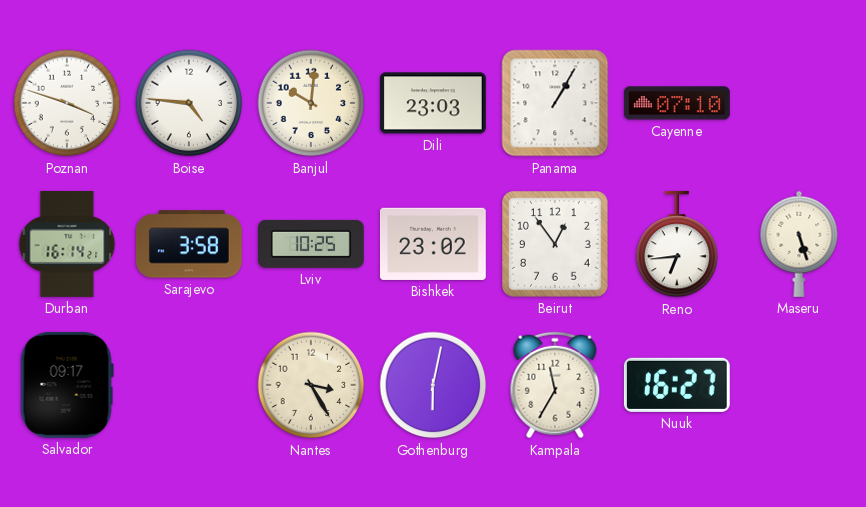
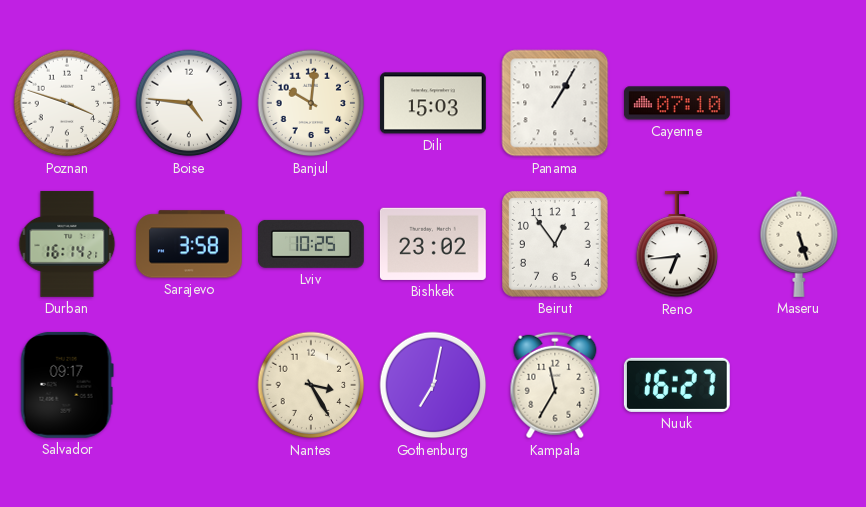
Dili: 23:03 -> 15:03
Gothenburg: 6:02 -> 7:02
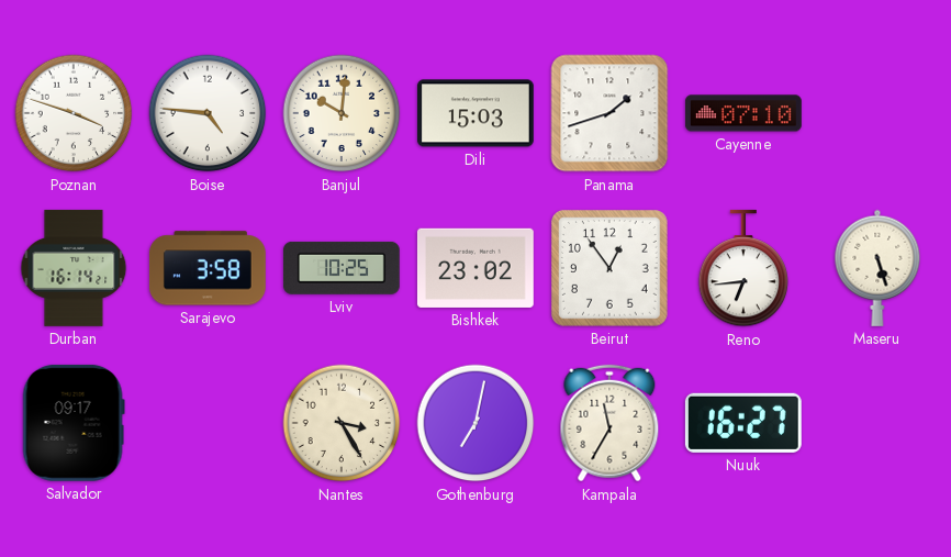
Panama: 1:05 -> 1:42
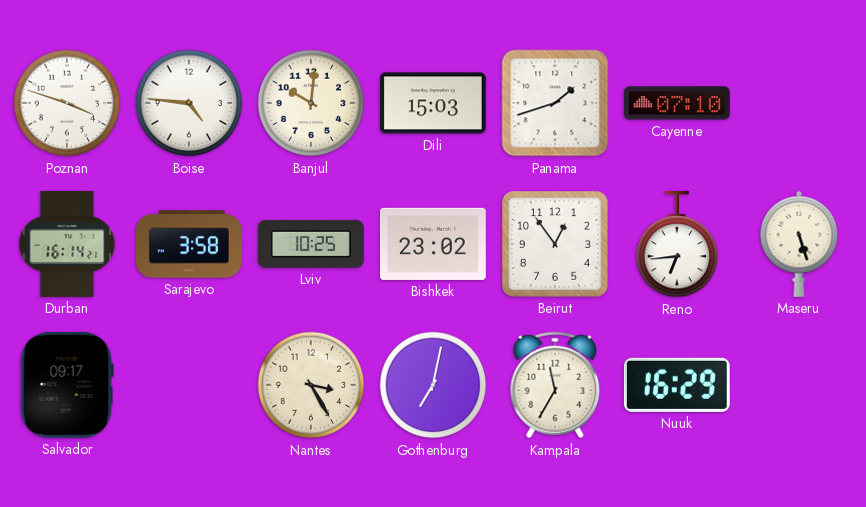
Nuuk: 16:27 -> 16:29
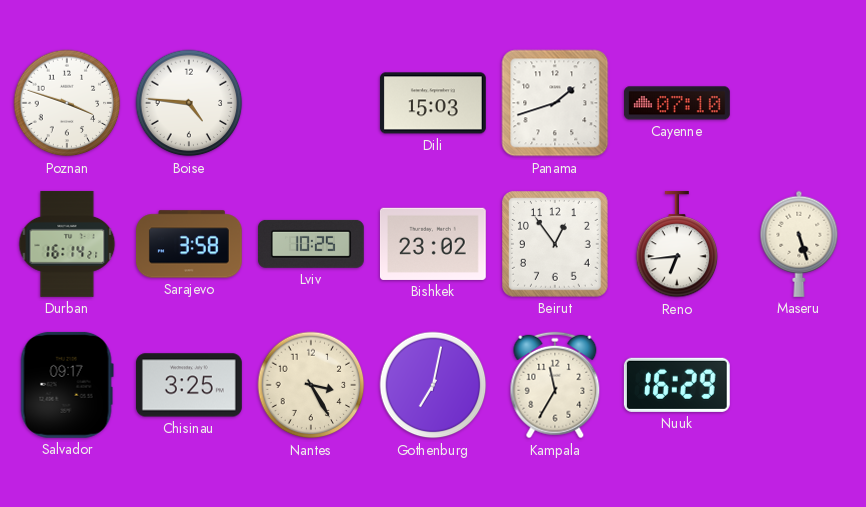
Banjul: 10:01 -> none
Chisinau: none -> 3:25
